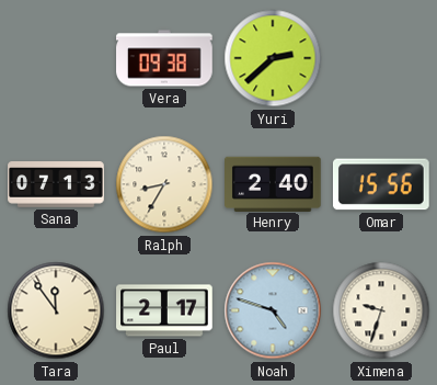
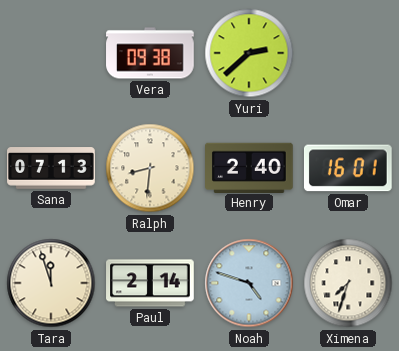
Ralph: 8:35 -> 8:31
Omar: 15:56 -> 16:01
Tara: 11:54 -> 11:57
Paul: 2:17 -> 2:14
Ximena: 9:33 -> 7:33
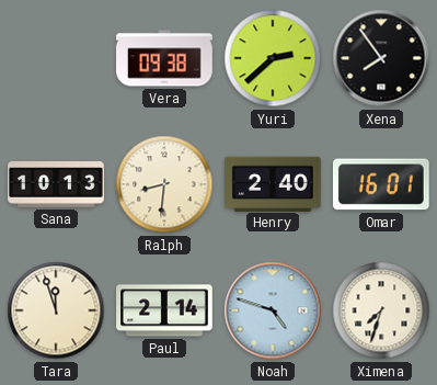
Xena: none -> 7:54
Sana: 07:13 -> 10:13
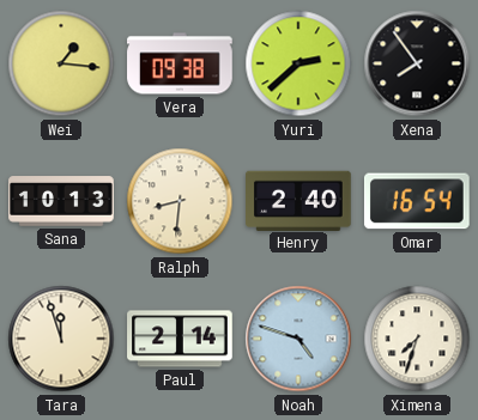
Wei: none -> 1:16
Omar: 16:01 -> 16:54
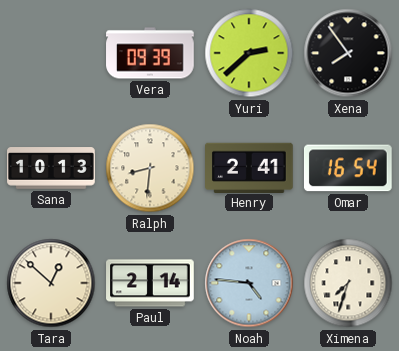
Wei: 1:16 -> none
Vera: 09:38 -> 09:39
Henry: 2:40 -> 2:41
Tara: 11:57 -> 12:52
Noah: 4:48 -> 4:46
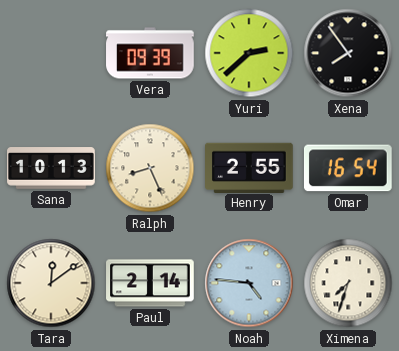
Ralph: 8:31 -> 8:26
Henry: 2:41 -> 2:55
Tara: 12:52 -> 12:09
